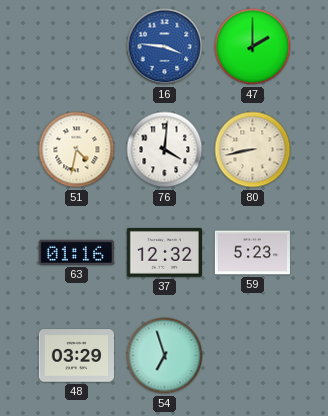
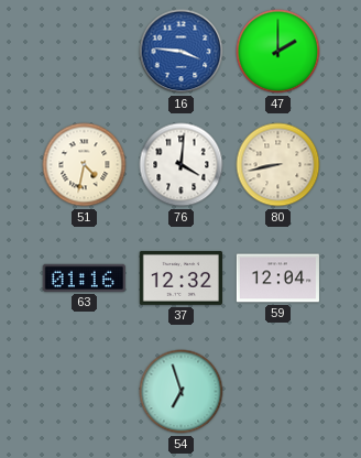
59: 5:23 -> 12:04
48: 03:29 -> none
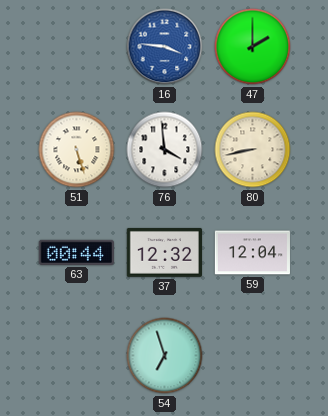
51: 4:32 -> 5:27
76: 4:01 -> 3:59
63: 01:16 -> 00:44
